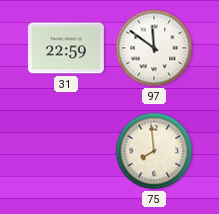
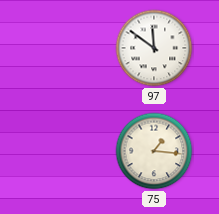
31: 22:59 -> none
75: 7:59 -> 1:16
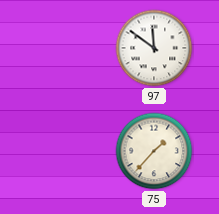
75: 1:16 -> 1:37
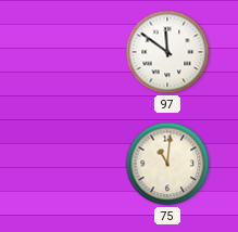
75: 1:37 -> 11:01
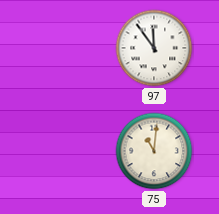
97: 11:51 -> 11:54
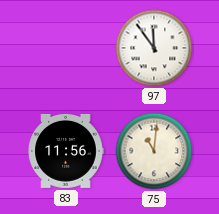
83: none -> 11:56
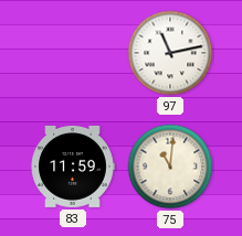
97: 11:54 -> 11:13
83: 11:56 -> 11:59
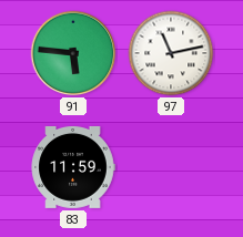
91: none -> 5:46
75: 11:01 -> none
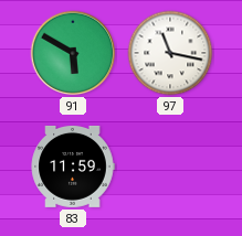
91: 5:46 -> 5:50
97: 11:13 -> 11:17
